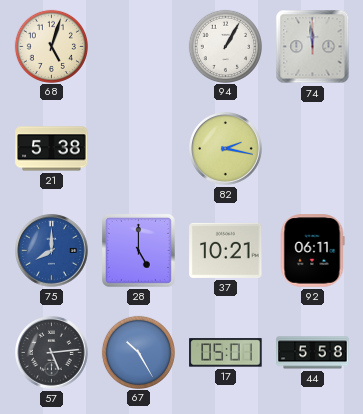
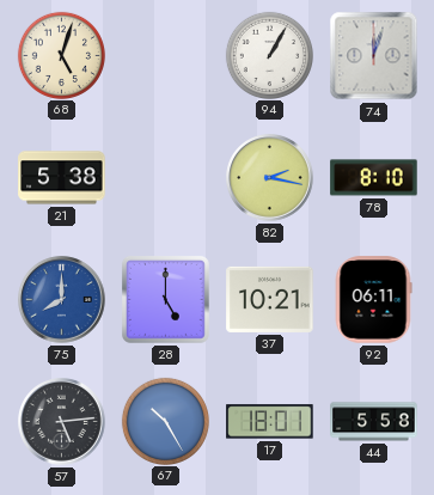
74: 11:59 -> 12:03
78: none -> 8:10
17: 05:01 -> 18:01
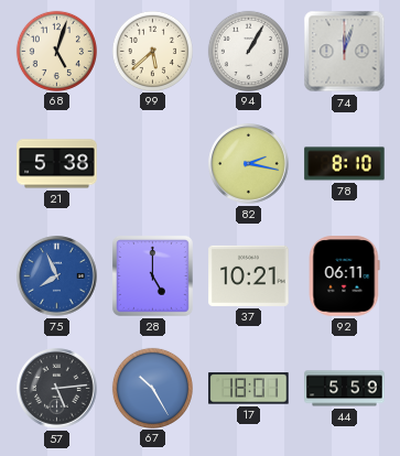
99: none -> 5:38
75: 8:00 -> 7:56
44: 5:58 -> 5:59
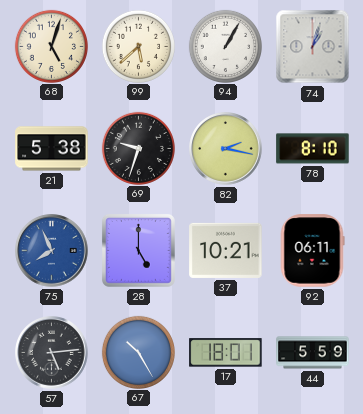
74: 12:03 -> 1:03
69: none -> 9:33
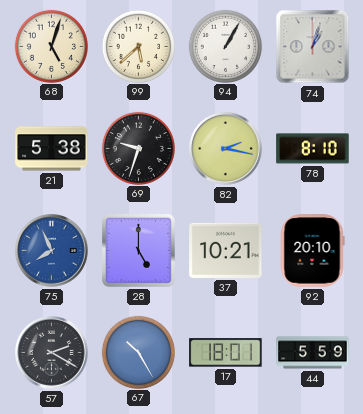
92: 06:11 -> 20:10
57: 5:14 -> 2:20
